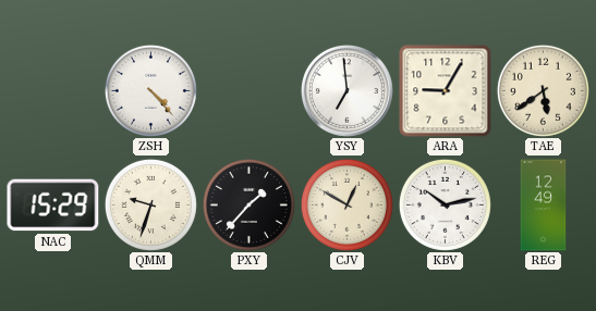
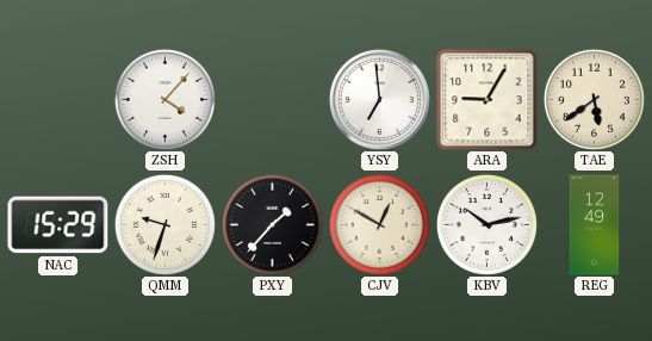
ZSH: 4:23 -> 4:07
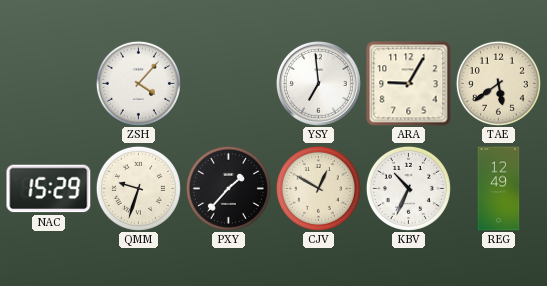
KBV: 10:13 -> 10:34
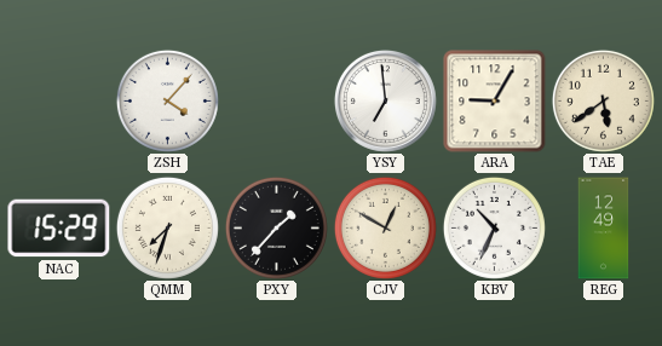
QMM: 9:33 -> 7:33
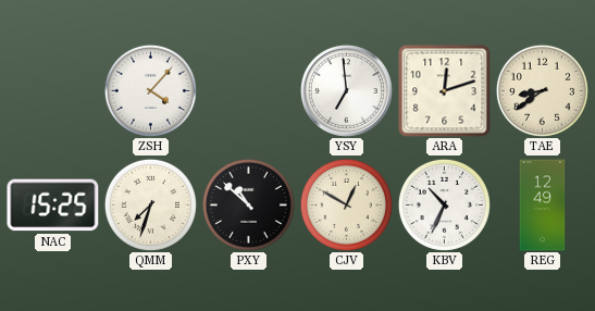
ARA: 9:05 -> 12:12
TAE: 5:39 -> 8:39
NAC: 15:29 -> 15:25
PXY: 1:37 -> 10:52
